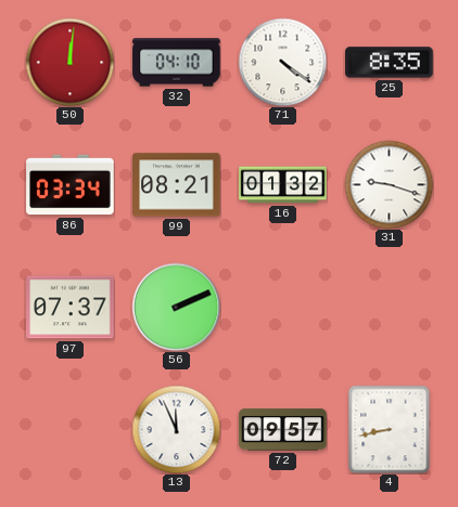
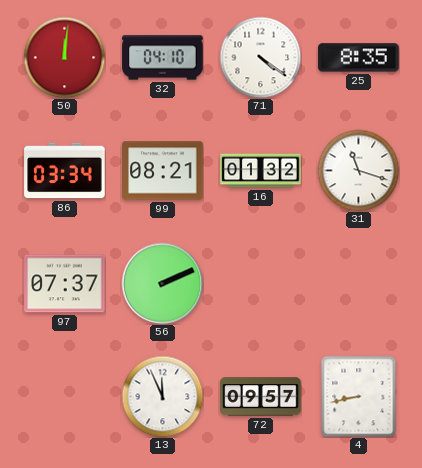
31: 9:18 -> 11:18
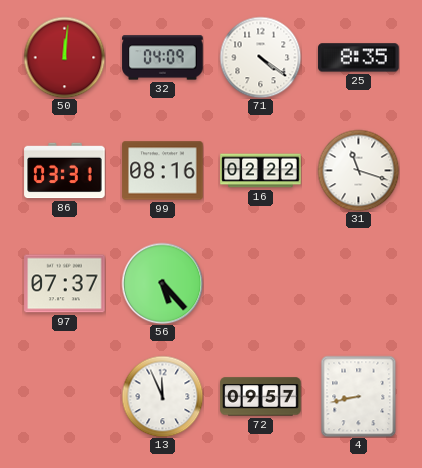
32: 04:10 -> 04:09
86: 03:34 -> 03:31
99: 08:21 -> 08:16
16: 01:32 -> 02:22
56: 2:11 -> 5:23
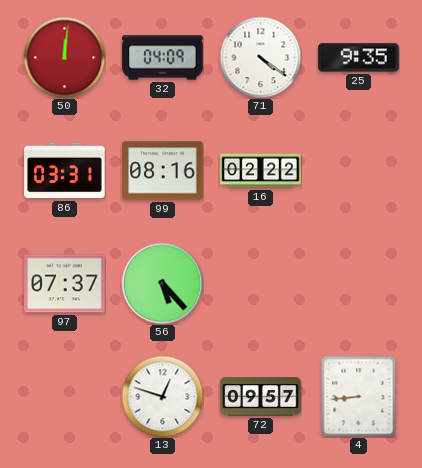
25: 8:35 -> 9:35
31: 11:18 -> none
13: 11:56 -> 12:48
4: 8:43 -> 8:44
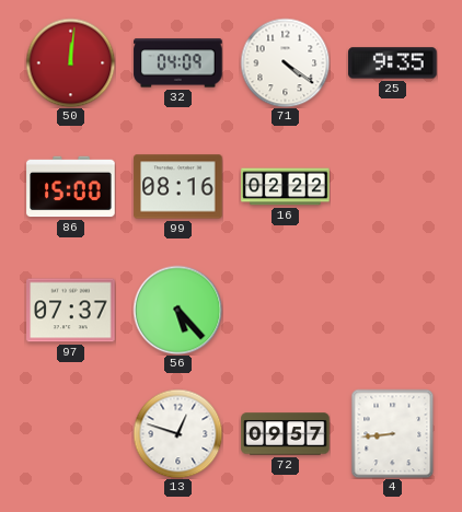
86: 03:31 -> 15:00
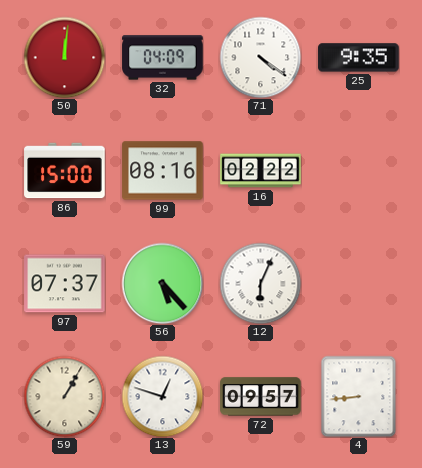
12: none -> 6:04
59: none -> 1:05
